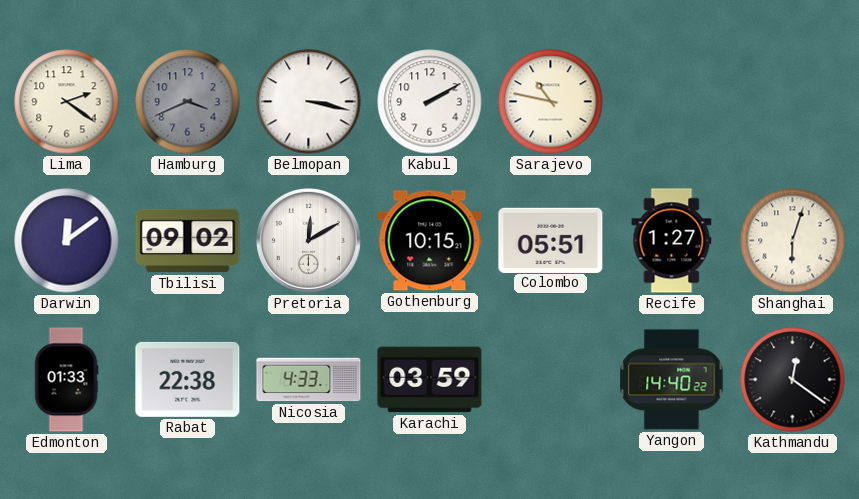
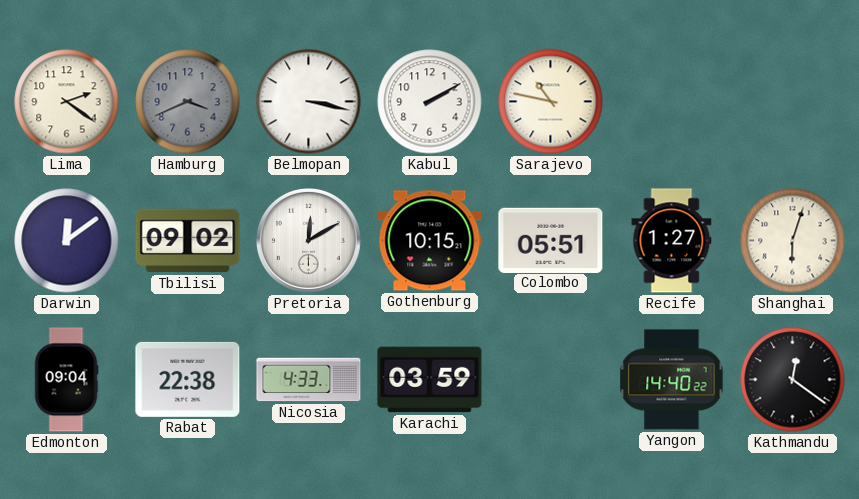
Edmonton: 01:33 -> 09:04
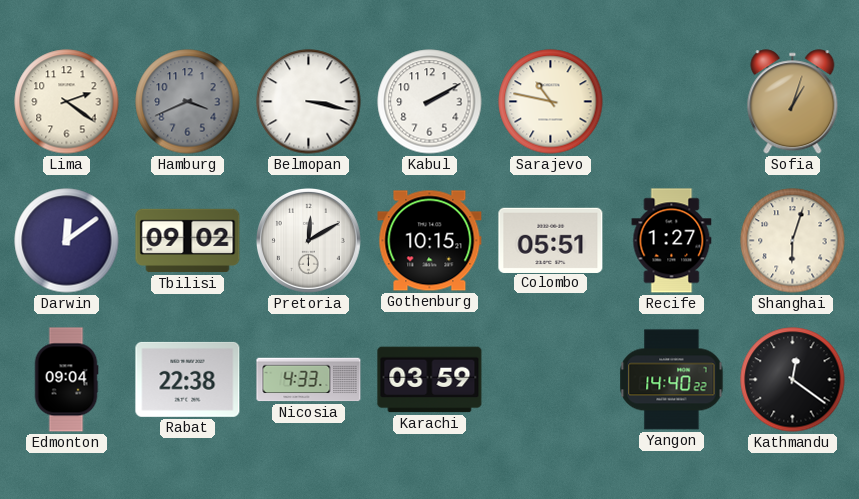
Sofia: none -> 1:03
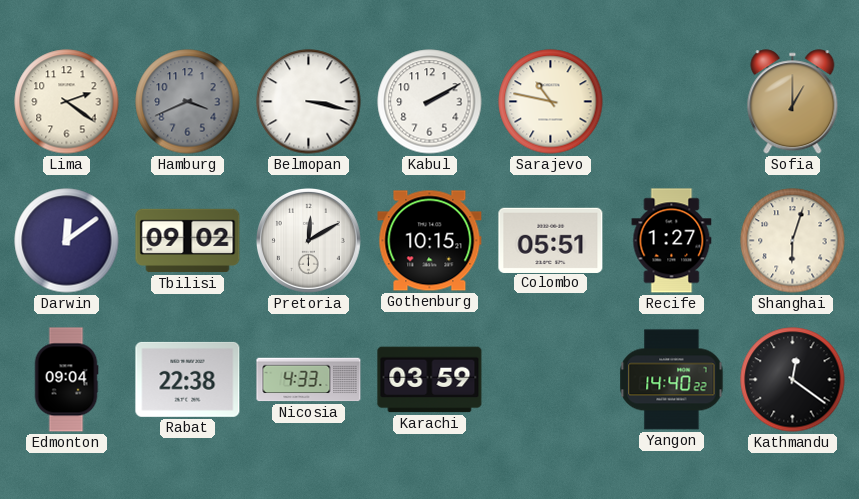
Sofia: 1:03 -> 1:00
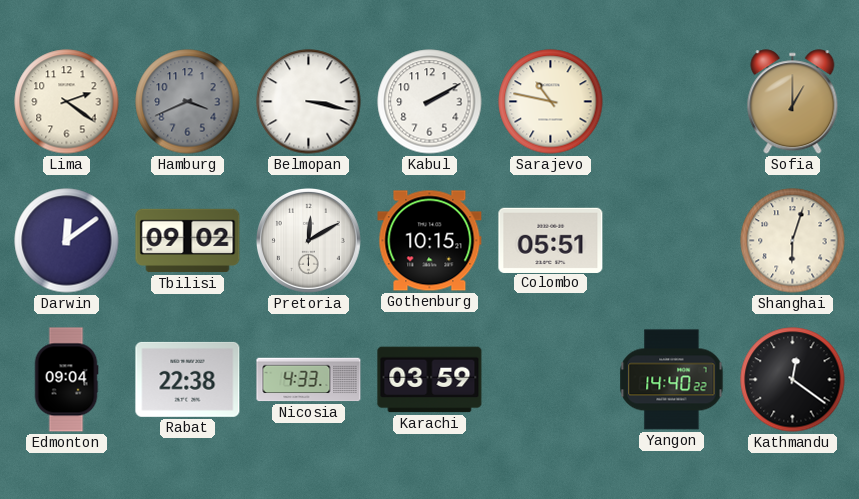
Recife: 1:27 -> none
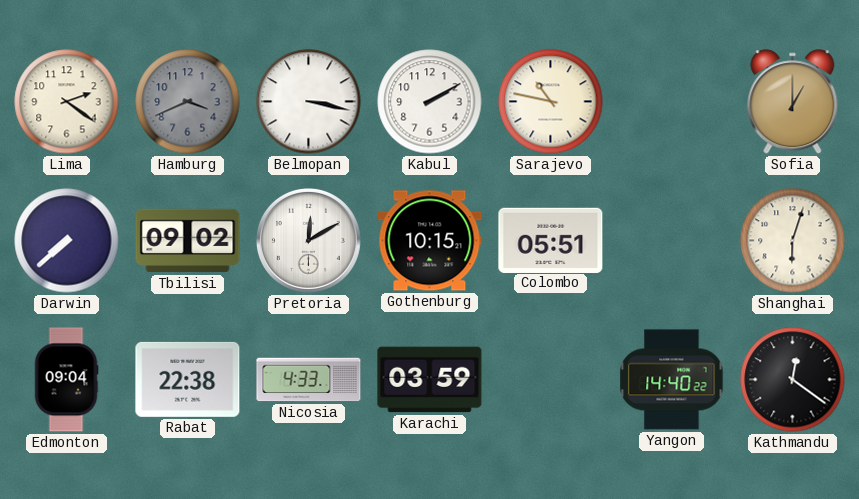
Darwin: 12:09 -> 7:38
